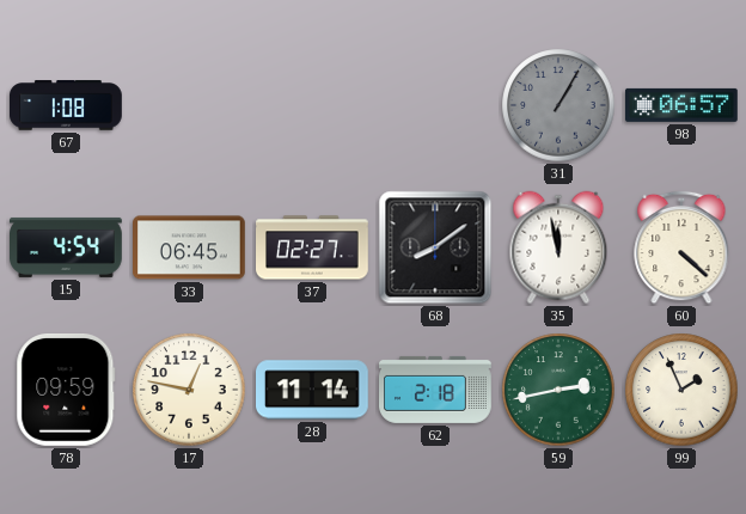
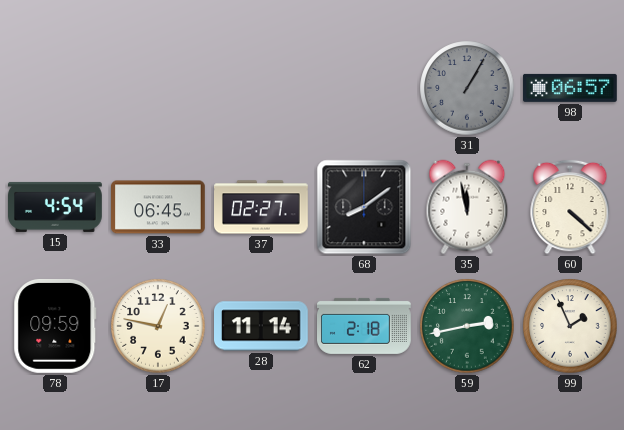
67: 1:08 -> none
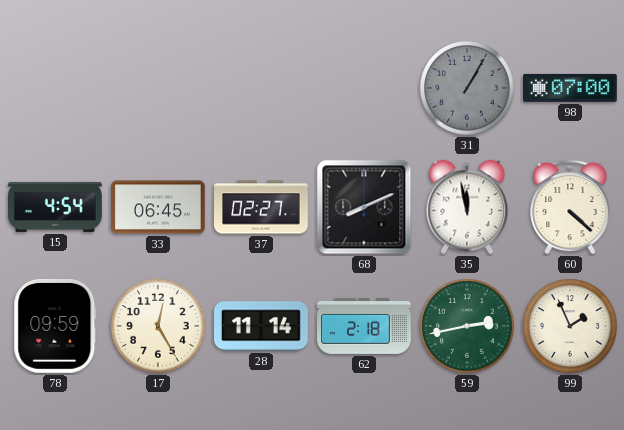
98: 06:57 -> 07:00
68: 8:09 -> 8:11
17: 12:47 -> 12:25
